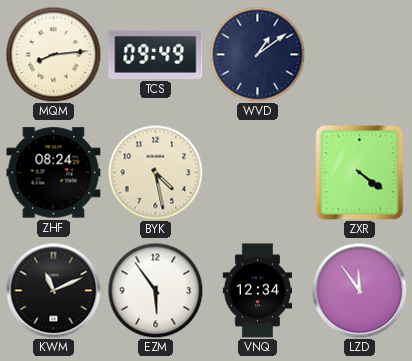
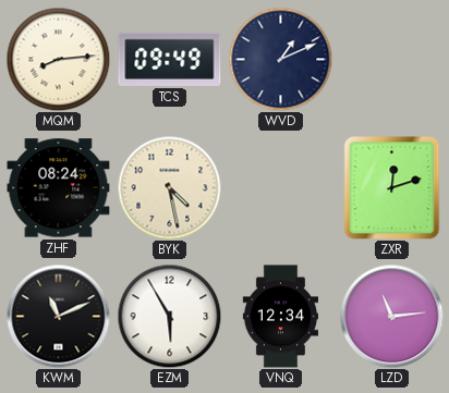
WVD: 1:09 -> 1:11
ZXR: 4:21 -> 12:12
EZM: 5:54 -> 5:55
LZD: 11:54 -> 11:14
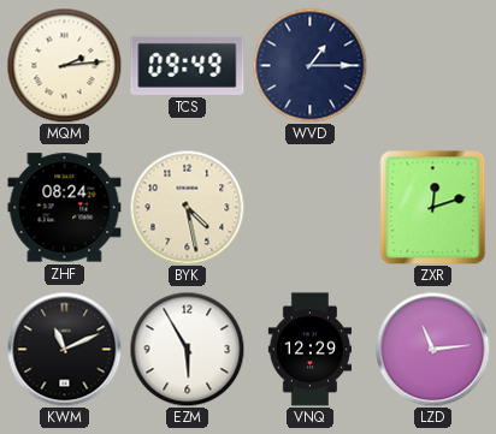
MQM: 8:14 -> 2:14
WVD: 1:11 -> 1:15
VNQ: 12:34 -> 12:29
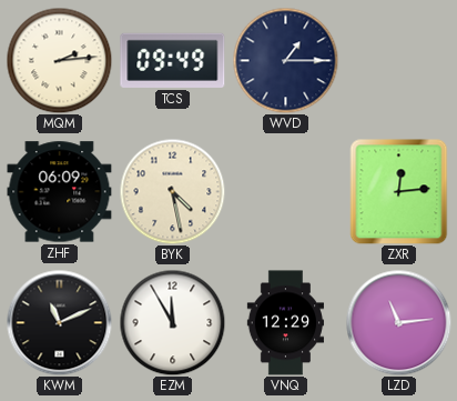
ZHF: 08:24 -> 06:09
ZXR: 12:12 -> 12:14
EZM: 5:55 -> 11:55
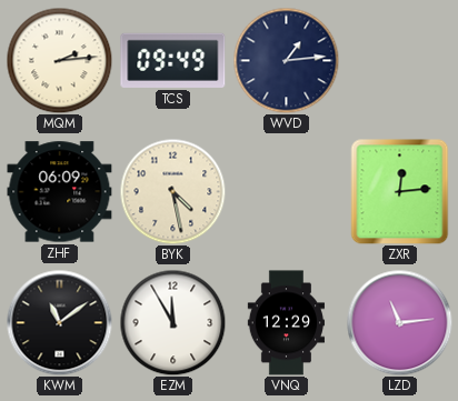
WVD: 1:15 -> 1:14
KWM: 11:11 -> 11:09
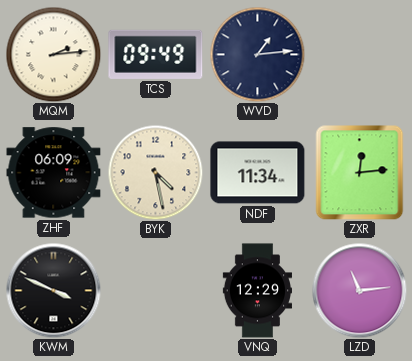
NDF: none -> 11:34
KWM: 11:09 -> 3:49
EZM: 11:55 -> none
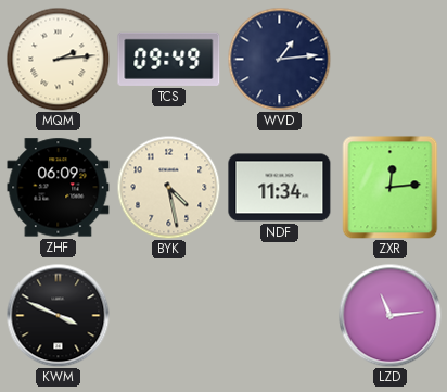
VNQ: 12:29 -> none
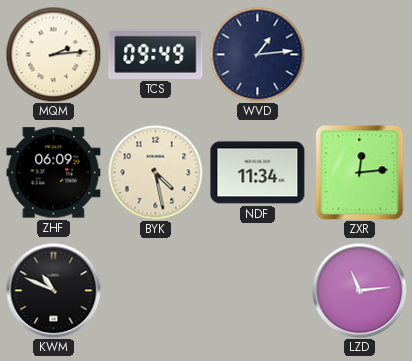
KWM: 3:49 -> 10:49
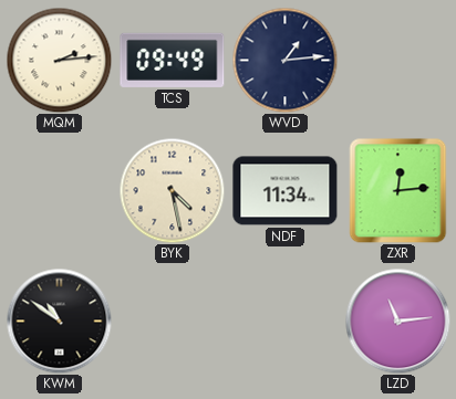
ZHF: 06:09 -> none
KWM: 10:49 -> 10:51
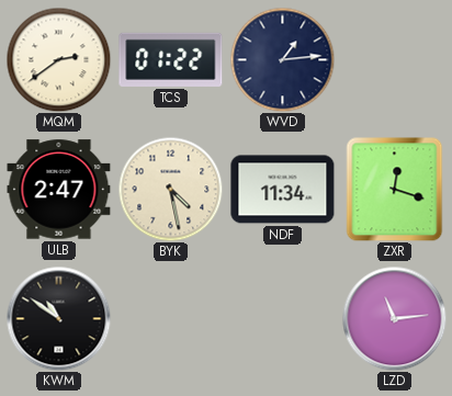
MQM: 2:14 -> 2:39
TCS: 09:49 -> 01:22
ULB: none -> 2:47
ZXR: 12:14 -> 12:18
